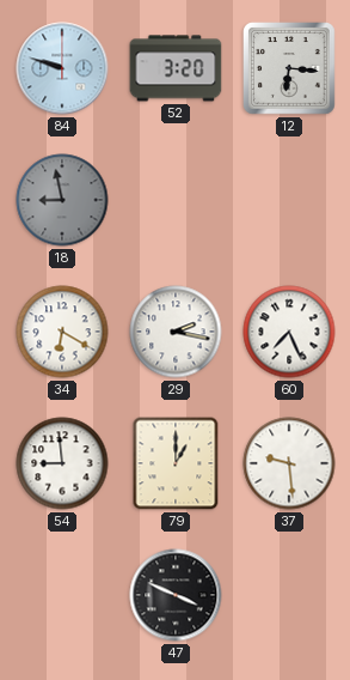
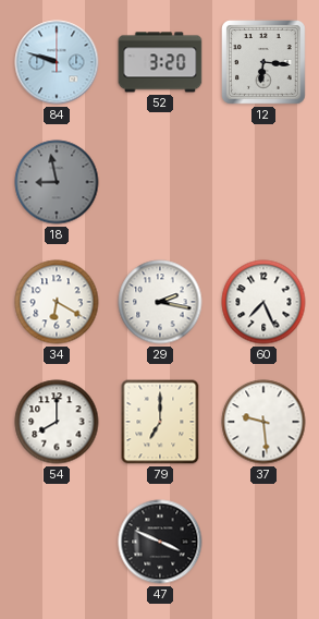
54: 8:59 -> 8:00
79: 1:00 -> 7:00
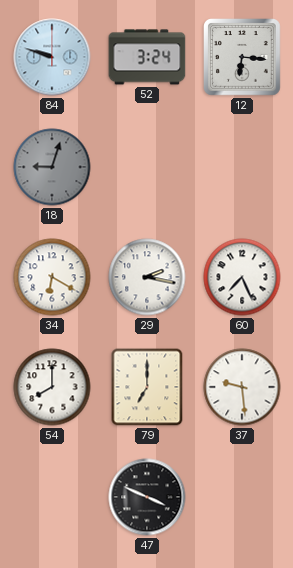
52: 3:20 -> 3:24
18: 8:58 -> 9:03
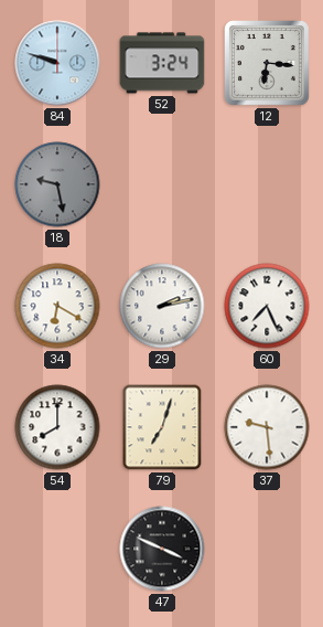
18: 9:03 -> 9:28
29: 2:17 -> 2:13
79: 7:00 -> 7:03
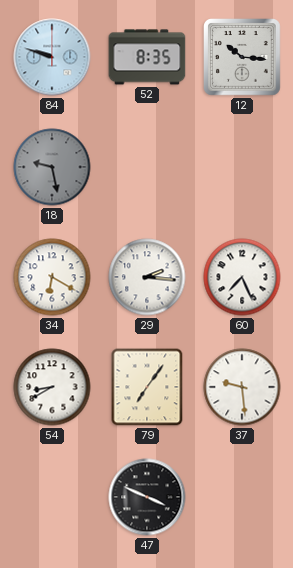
52: 3:24 -> 8:35
12: 6:16 -> 10:16
29: 2:13 -> 2:16
54: 8:00 -> 8:40
79: 7:03 -> 7:06
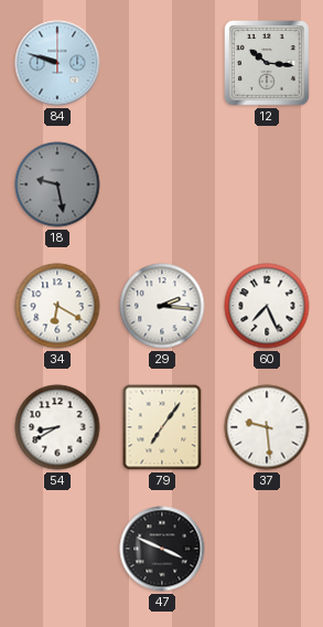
52: 8:35 -> none
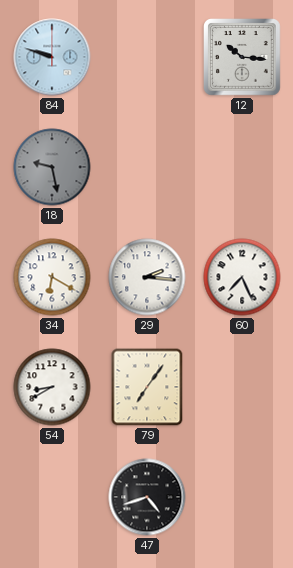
37: 9:29 -> none
47: 3:49 -> 4:42
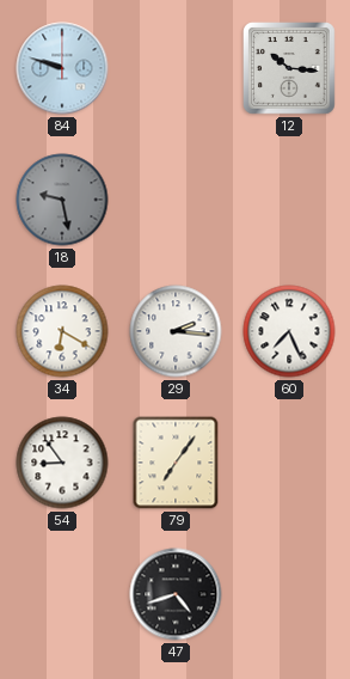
54: 8:40 -> 8:54
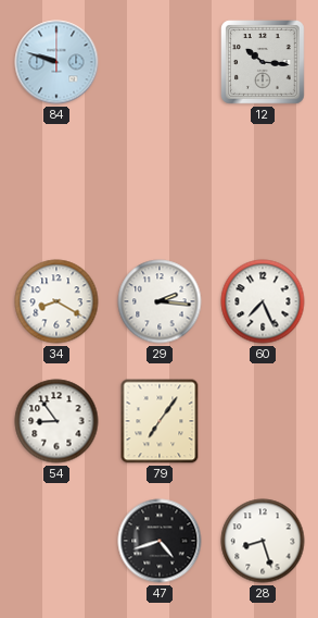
18: 9:28 -> none
34: 6:20 -> 8:20
28: none -> 8:27
